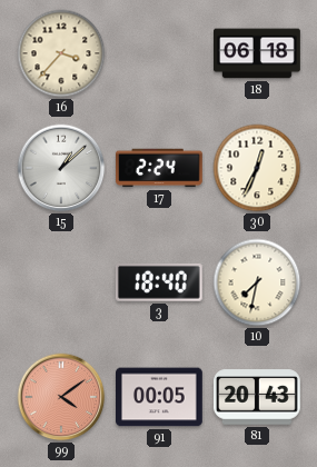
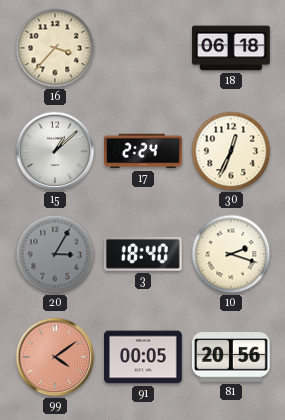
20: none -> 3:05
10: 7:32 -> 2:18
81: 20:43 -> 20:56
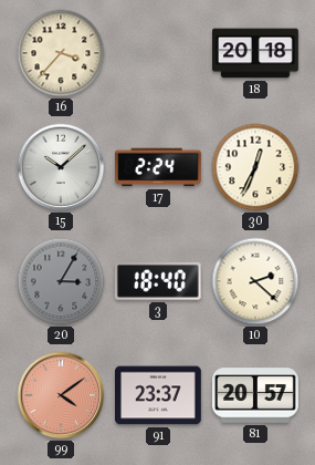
18: 06:18 -> 20:18
15: 1:08 -> 10:08
10: 2:18 -> 2:22
91: 00:05 -> 23:37
81: 20:56 -> 20:57
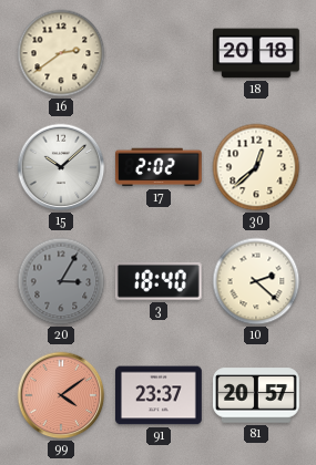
16: 3:37 -> 2:39
17: 2:24 -> 2:02
30: 12:34 -> 12:38
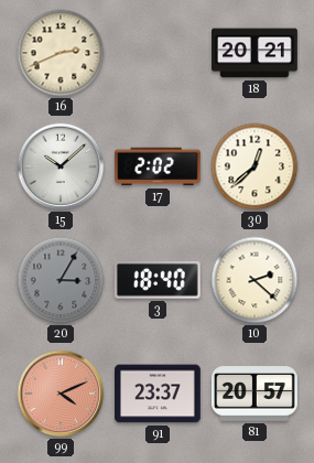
16: 2:39 -> 2:41
18: 20:18 -> 20:21
99: 4:09 -> 4:11
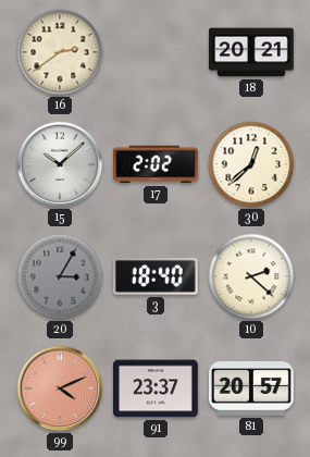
16: 2:41 -> 2:39
